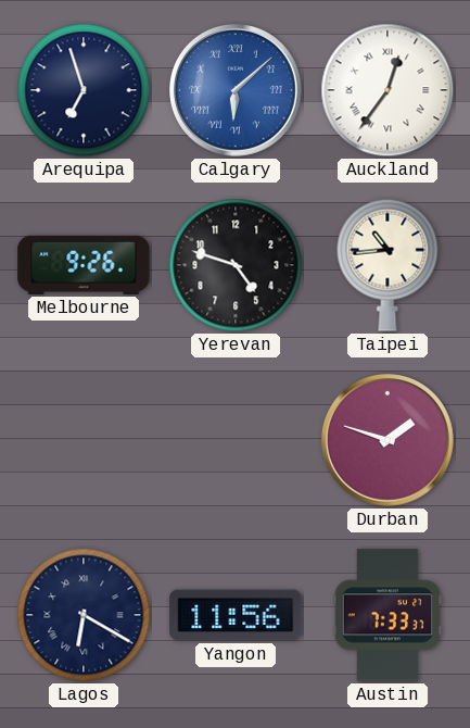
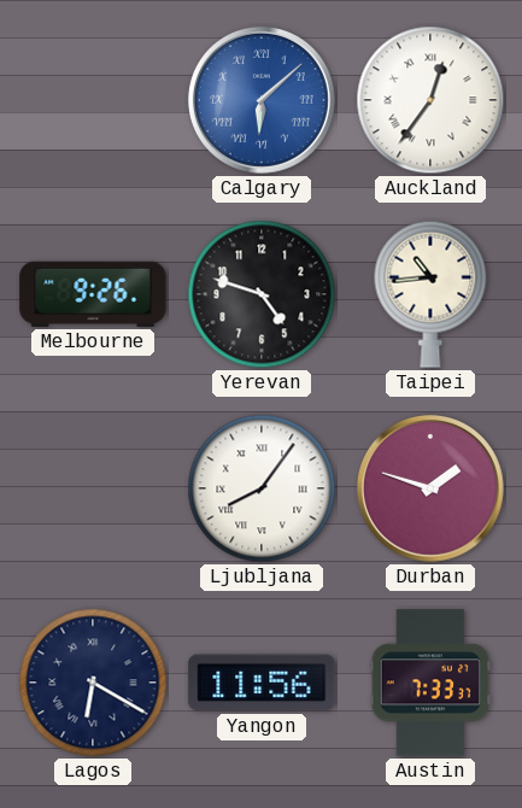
Arequipa: 6:57 -> none
Ljubljana: none -> 8:06
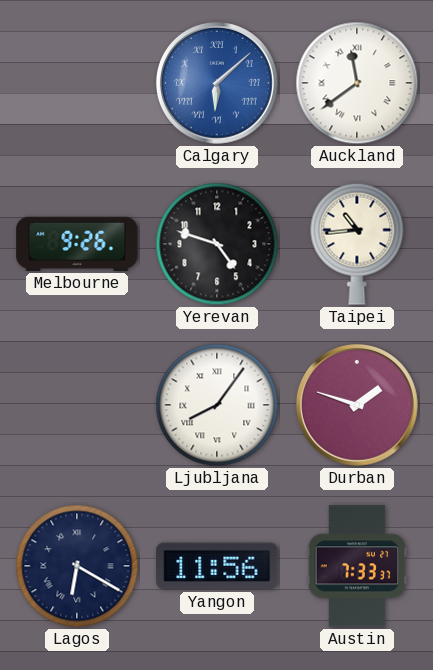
Auckland: 12:36 -> 11:39
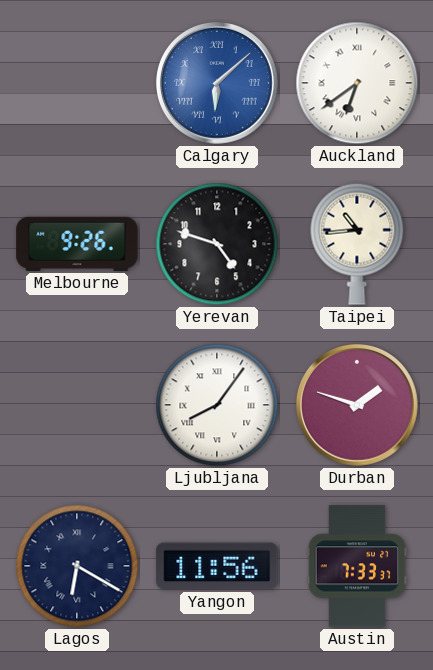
Auckland: 11:39 -> 6:39
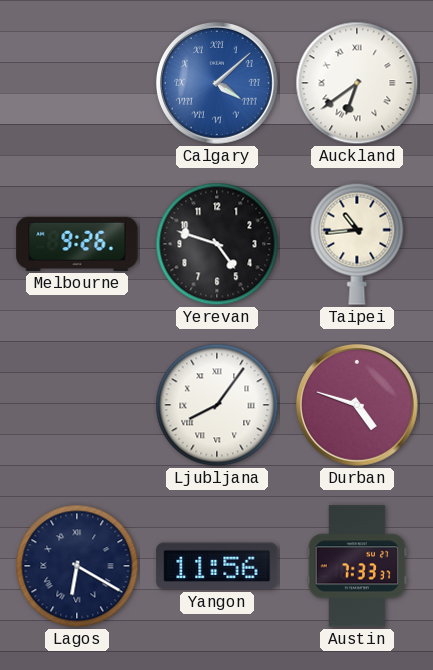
Calgary: 6:08 -> 4:08
Durban: 1:48 -> 4:48
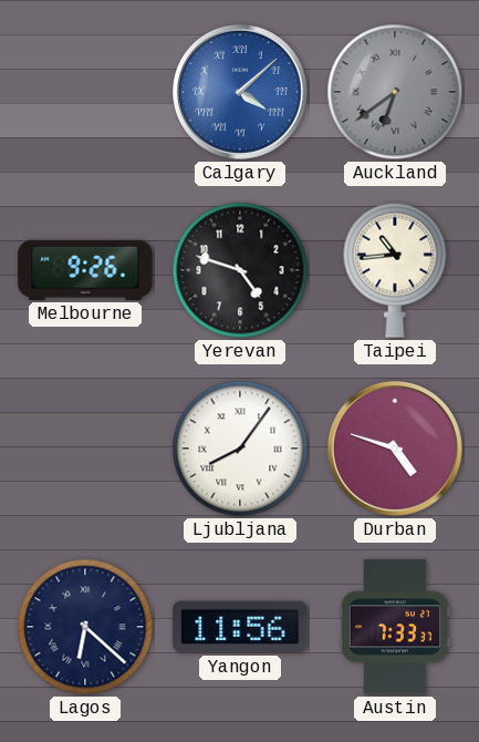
Auckland dial: white -> grey
Lagos: 6:20 -> 6:22
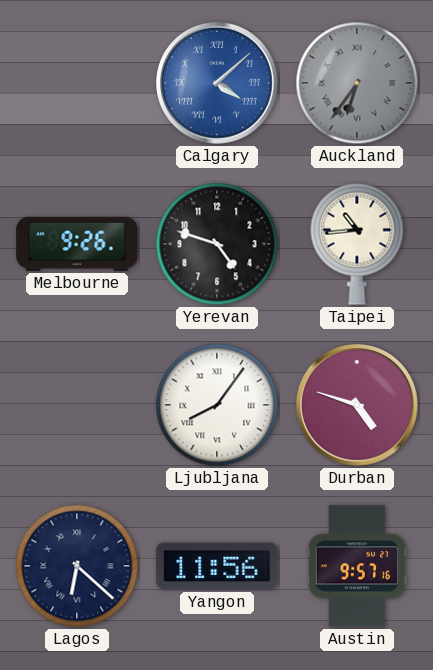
Auckland: 6:39 -> 6:36
Austin: 7:33 -> 9:57
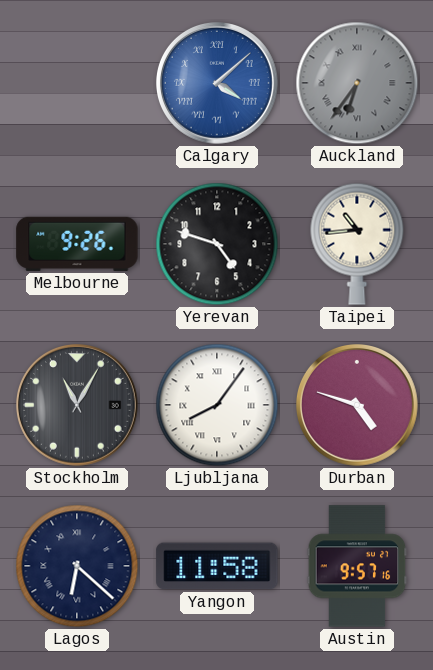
Stockholm: none -> 11:05
Yangon: 11:56 -> 11:58
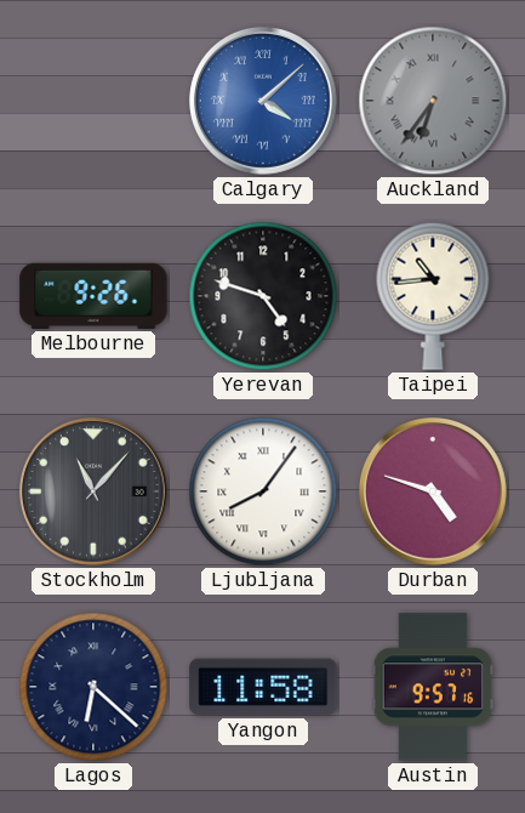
Stockholm: 11:05 -> 11:07
